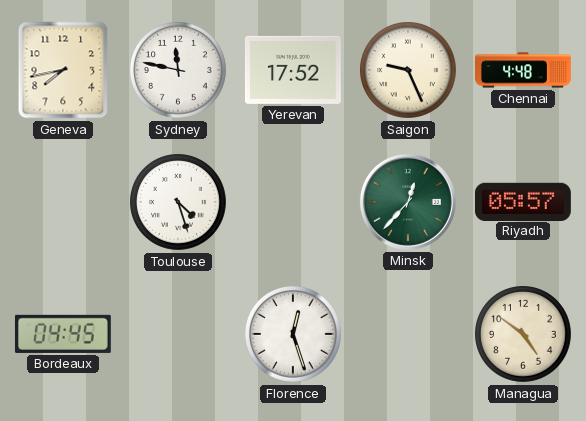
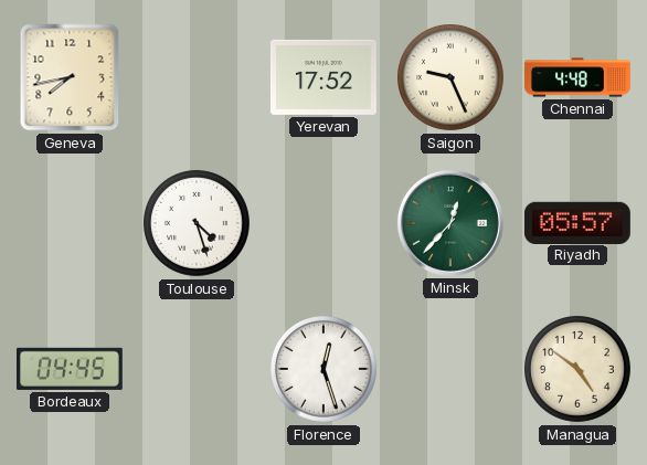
Sydney: 11:47 -> none
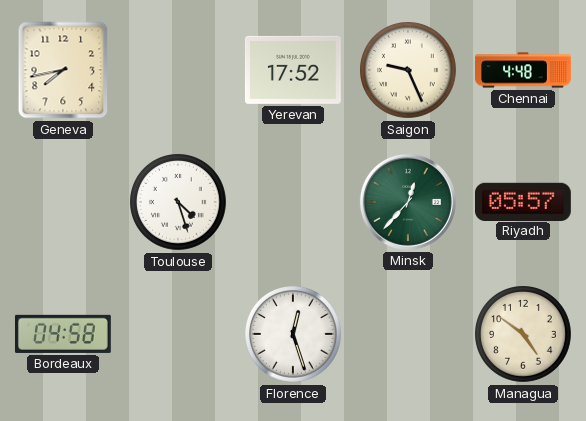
Bordeaux: 04:45 -> 04:58
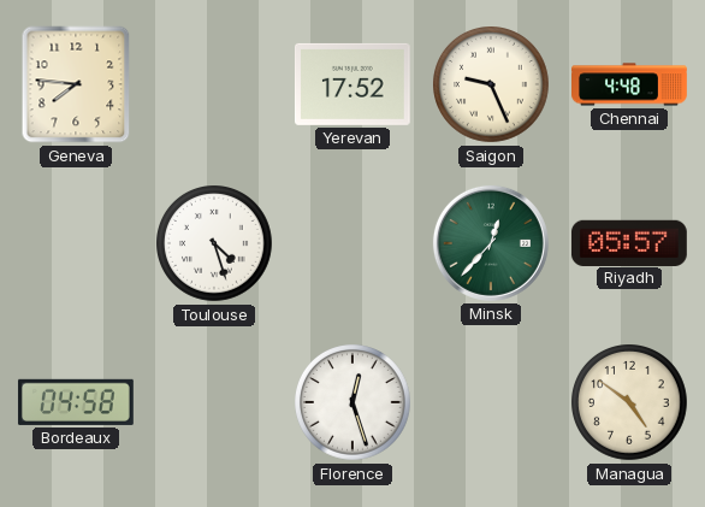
Geneva: 7:43 -> 7:46
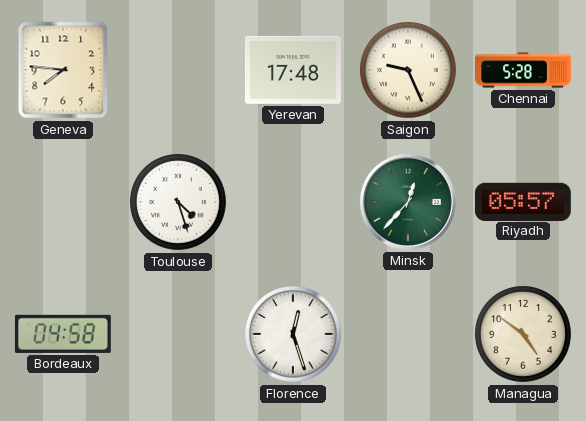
Yerevan: 17:52 -> 17:48
Chennai: 4:48 -> 5:28
